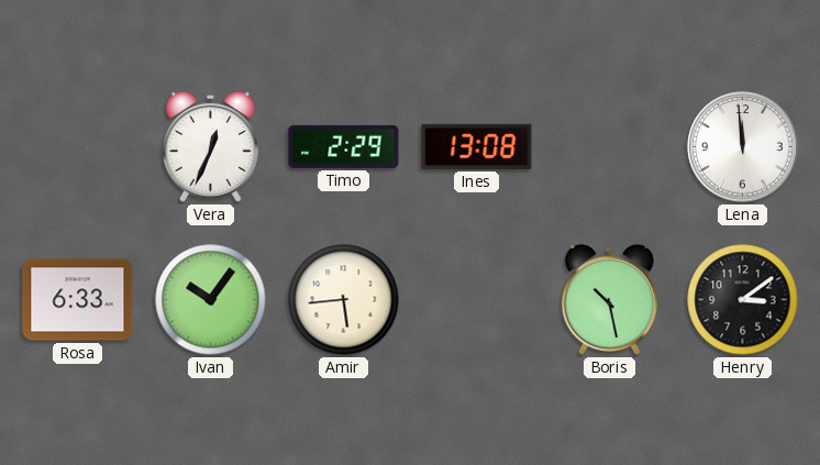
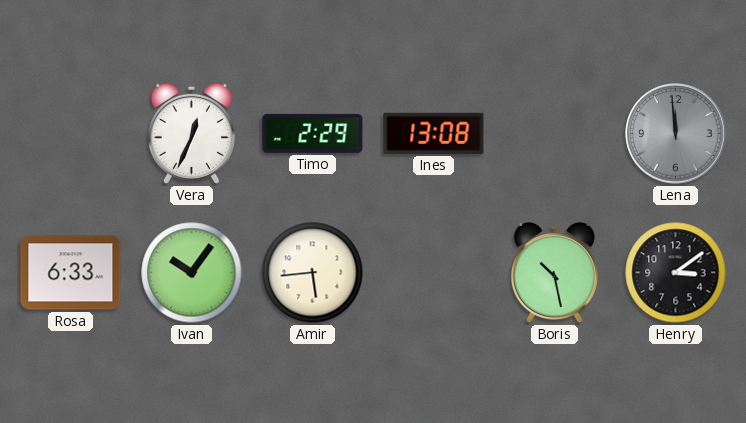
Lena dial: white -> grey
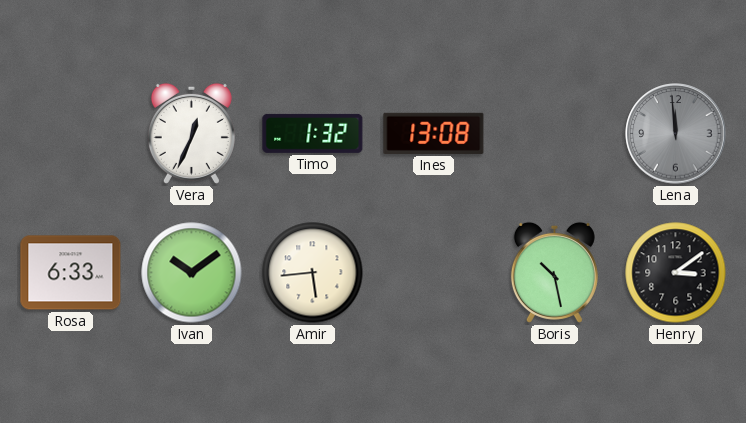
Timo: 2:29 -> 1:32
Ivan: 10:06 -> 10:09
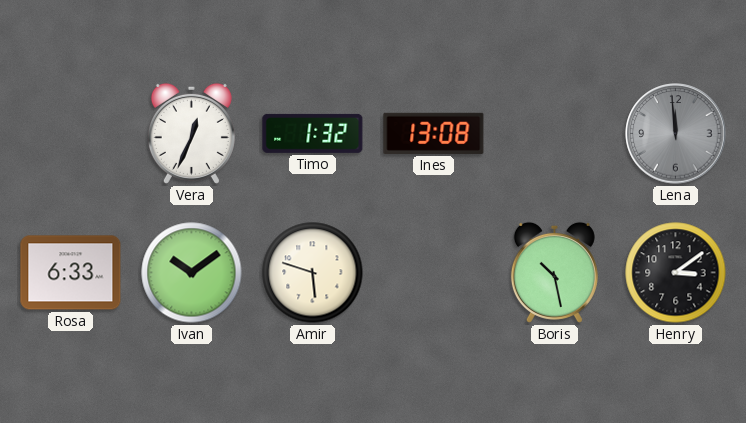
Amir: 5:44 -> 5:48
